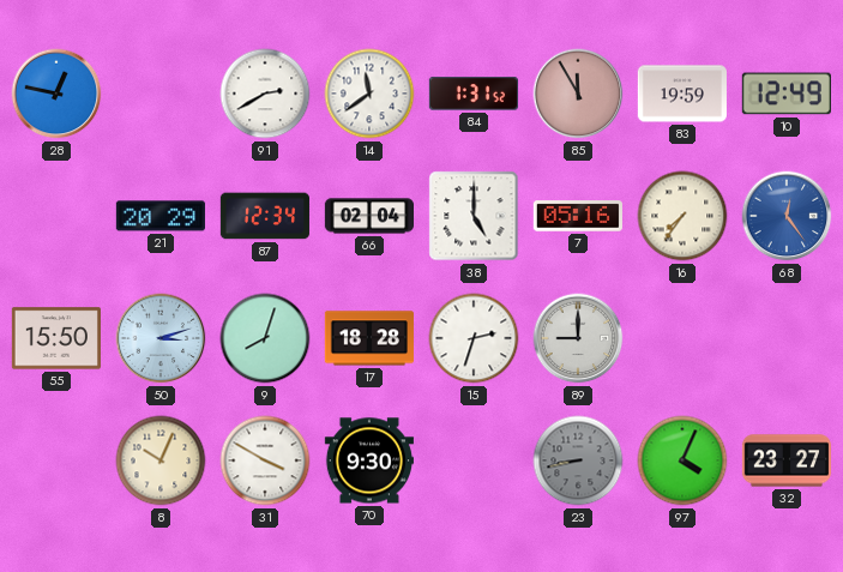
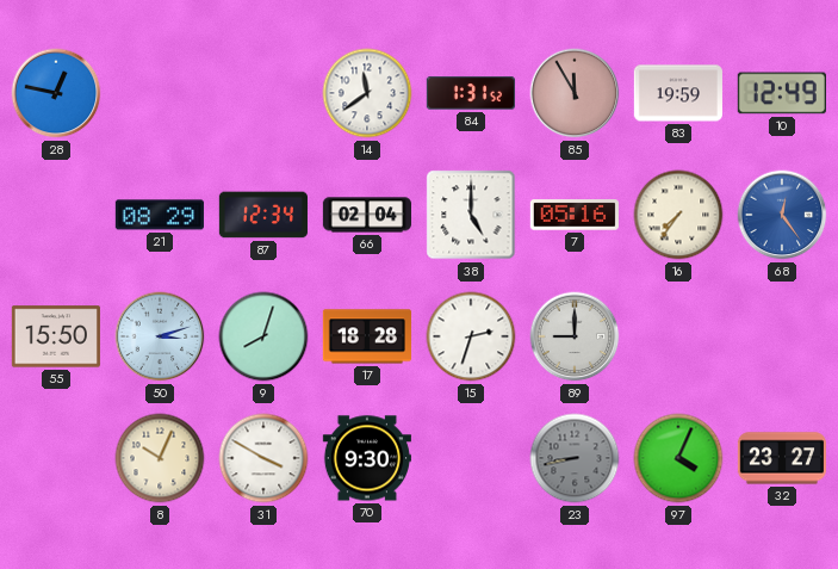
91: 2:40 -> none
21: 20:29 -> 08:29
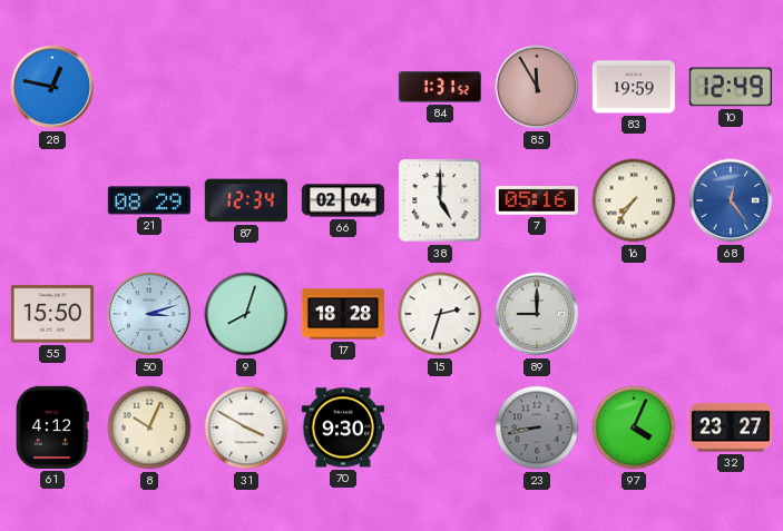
14: 11:39 -> none
61: none -> 4:12
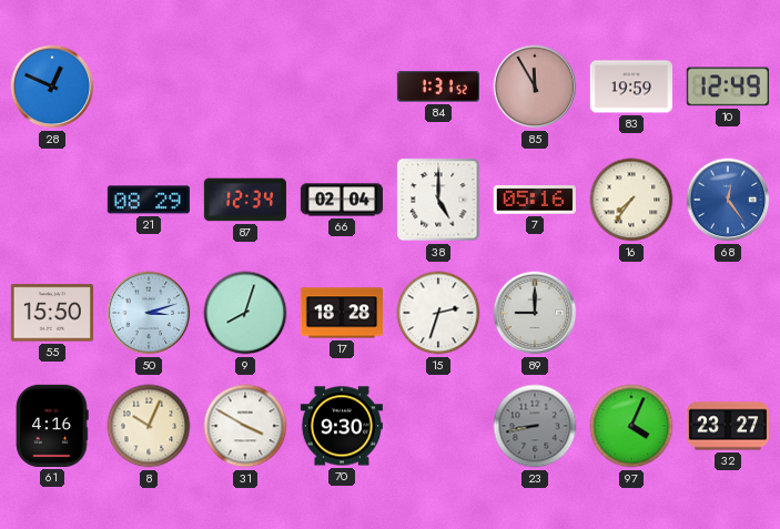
28: 12:47 -> 12:49
61: 4:12 -> 4:16
